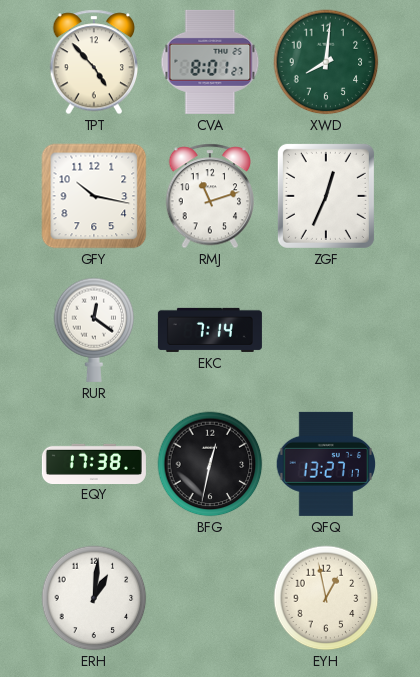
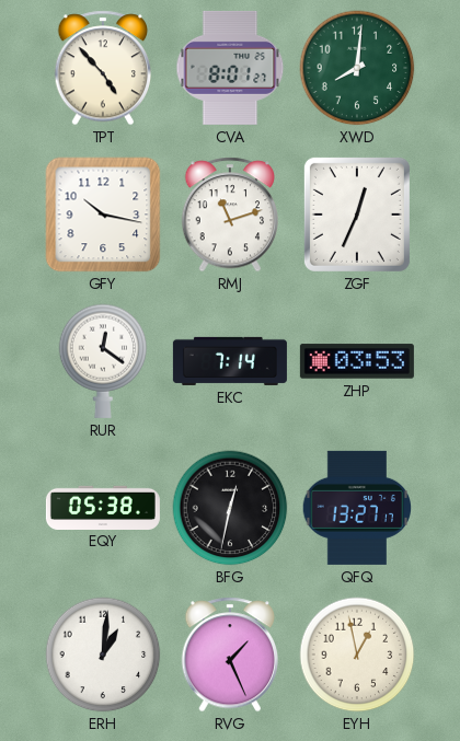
ZHP: none -> 03:53
EQY: 17:38 -> 05:38
RVG: none -> 1:26
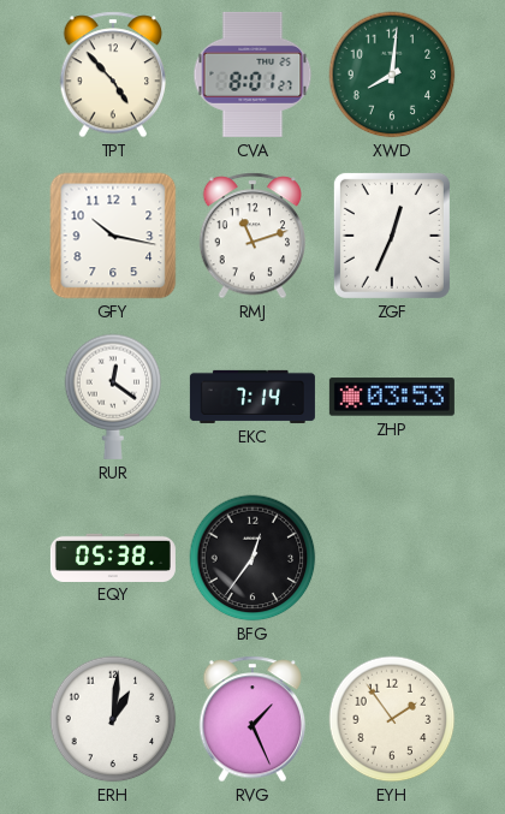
BFG: 12:32 -> 12:36
QFQ: 13:27 -> none
EYH: 12:58 -> 1:54
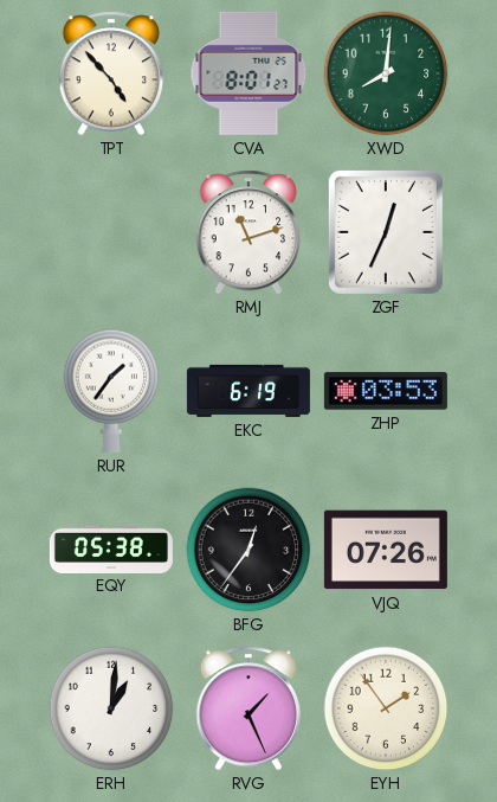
GFY: 10:17 -> none
RUR: 12:21 -> 1:36
EKC: 7:14 -> 6:19
VJQ: none -> 07:26
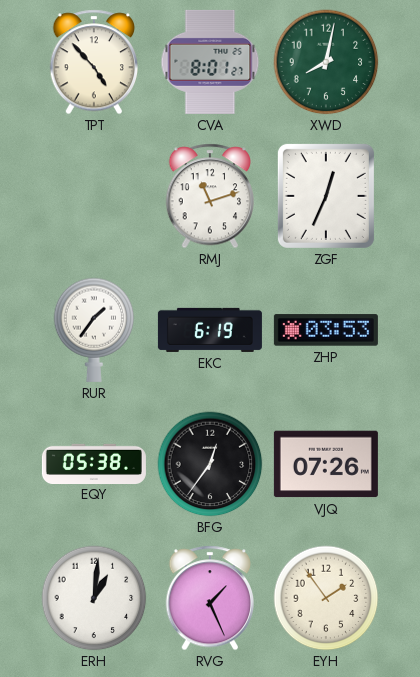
XWD: 8:01 -> 8:02
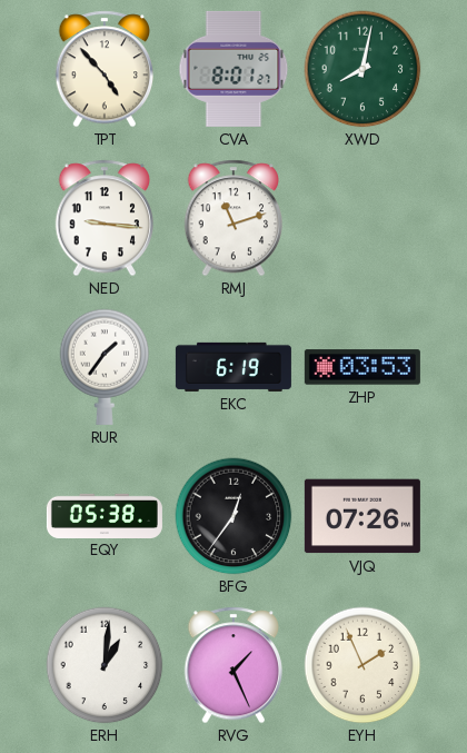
NED: none -> 9:16
ZGF: 12:34 -> none
EYH: 1:54 -> 1:56
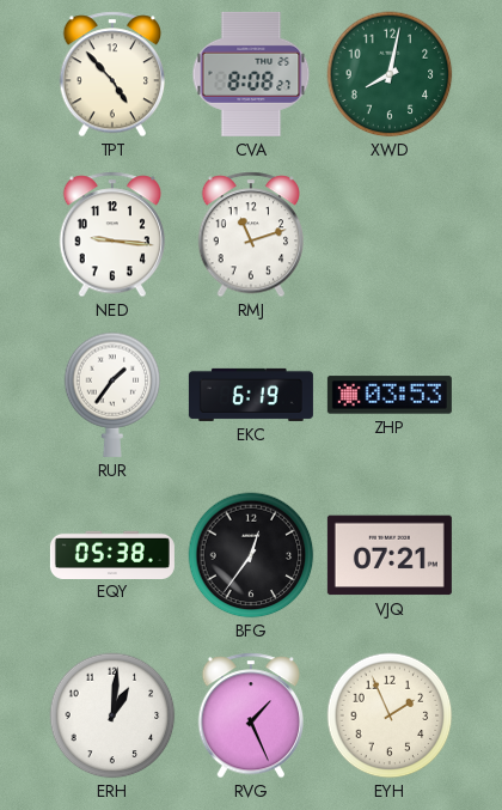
CVA: 8:01 -> 8:08
VJQ: 07:26 -> 07:21
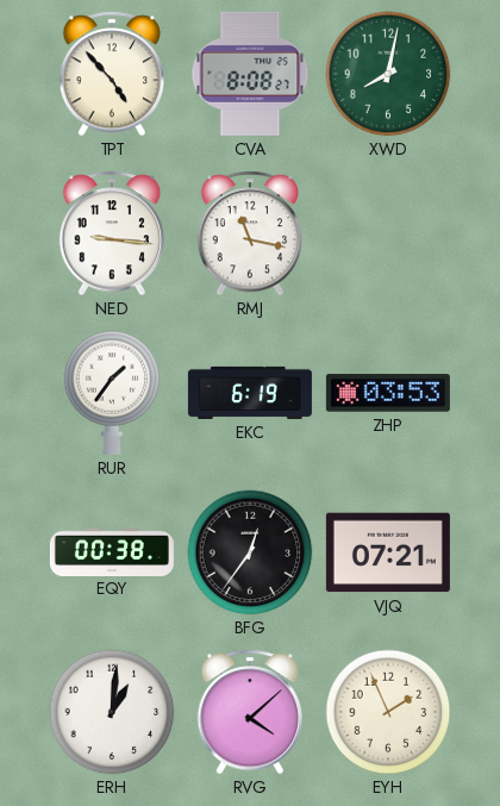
RMJ: 11:12 -> 11:17
EQY: 05:38 -> 00:38
RVG: 1:26 -> 4:08
